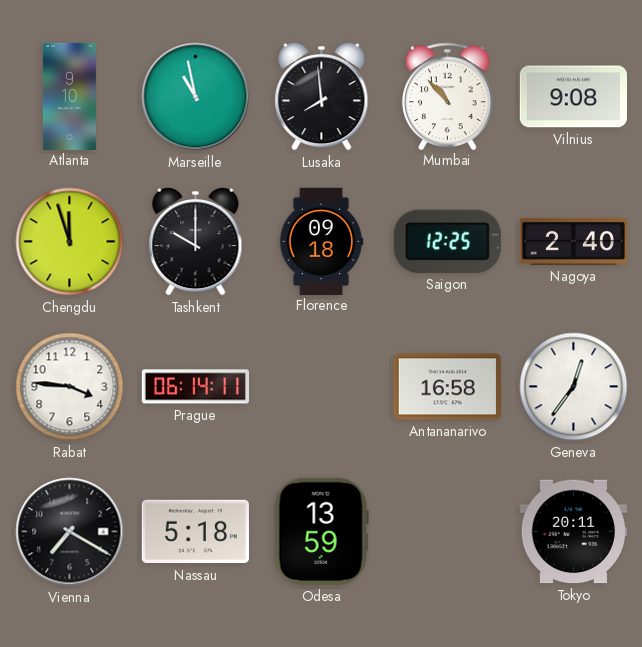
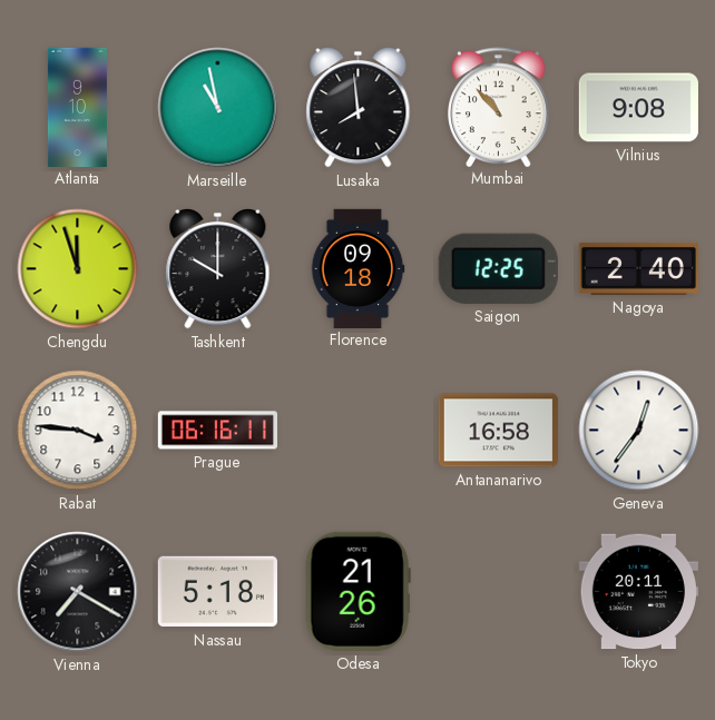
Prague: 06:14 -> 06:16
Odesa: 13:59 -> 21:26
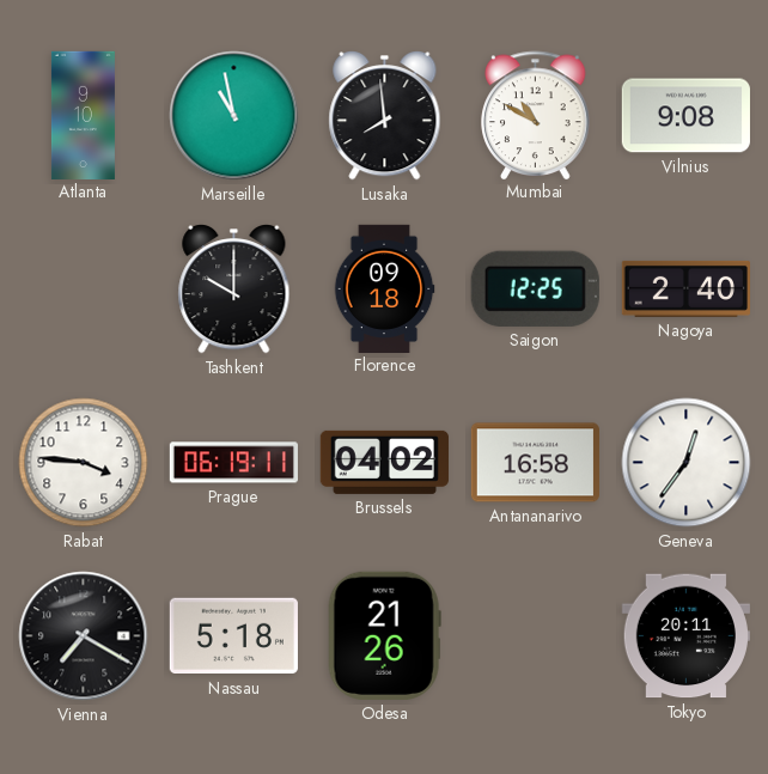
Mumbai: 10:53 -> 10:50
Chengdu: 11:57 -> none
Prague: 06:16 -> 06:19
Brussels: none -> 04:02
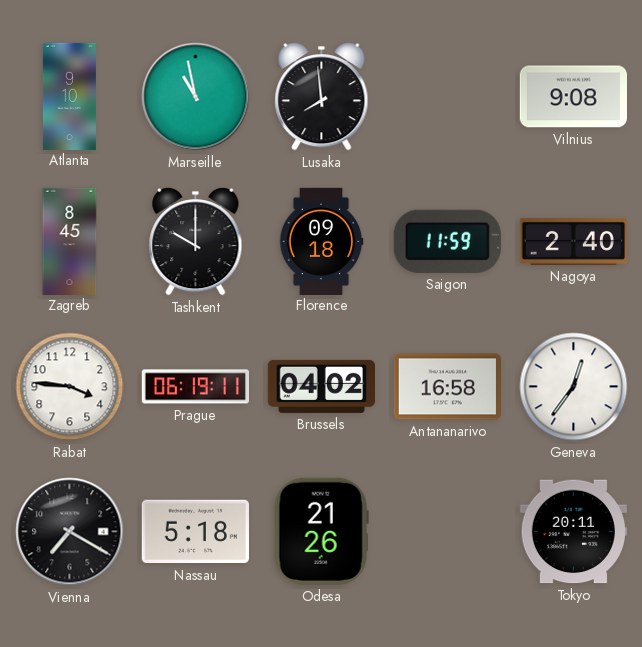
Mumbai: 10:50 -> none
Zagreb: none -> 8:45
Saigon: 12:25 -> 11:59
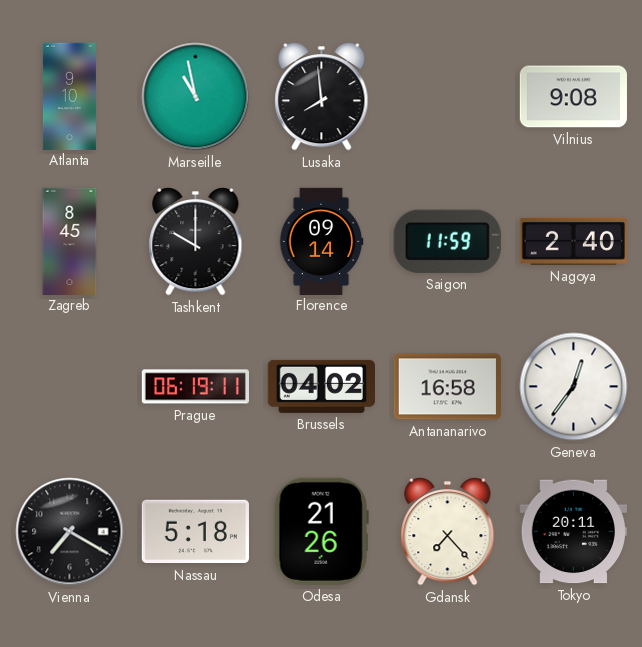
Florence: 09:18 -> 09:14
Rabat: 3:46 -> none
Gdansk: none -> 7:23
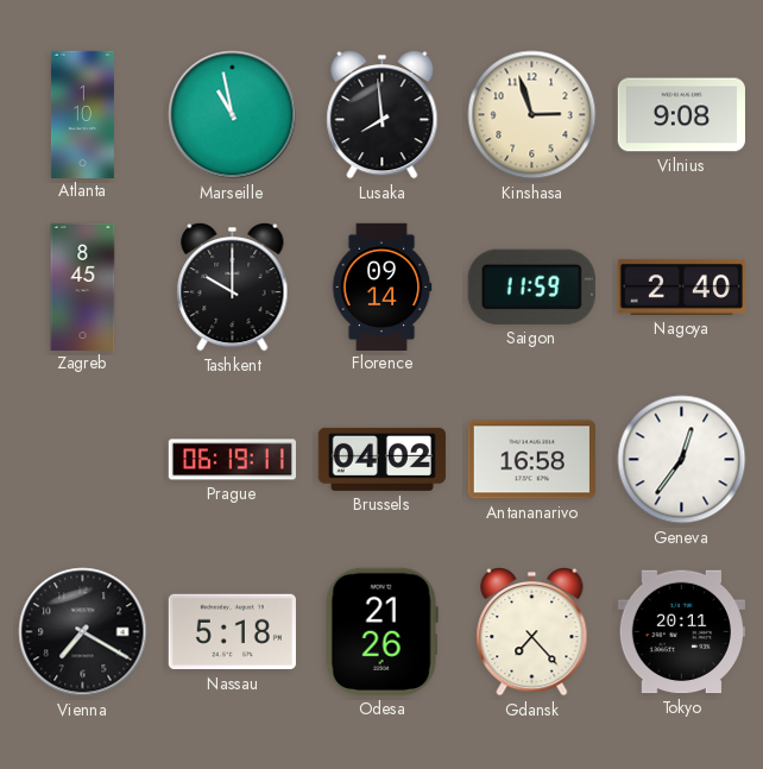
Atlanta: 9:10 -> 1:10
Kinshasa: none -> 2:57
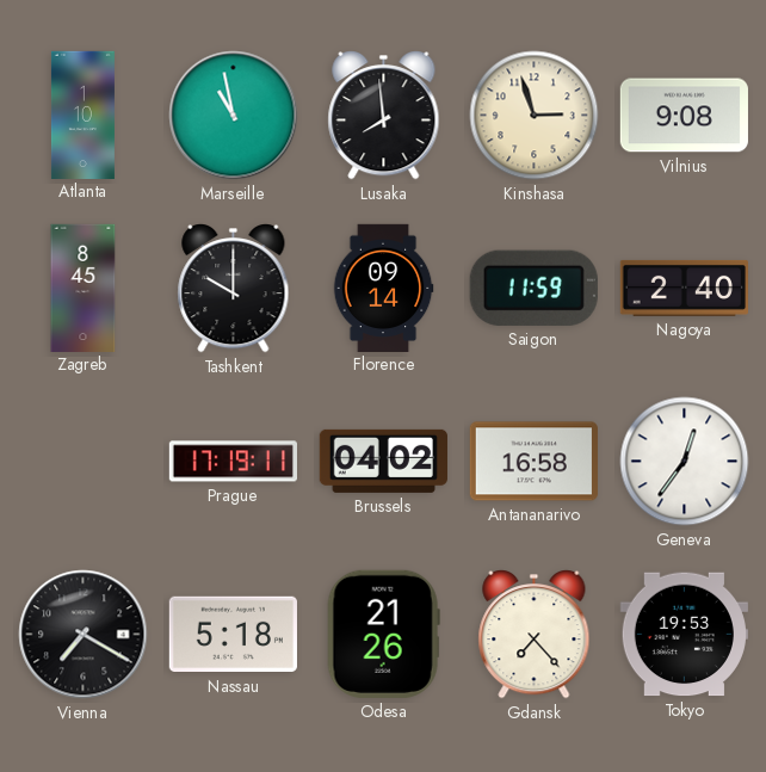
Prague: 06:19 -> 17:19
Tokyo: 20:11 -> 19:53
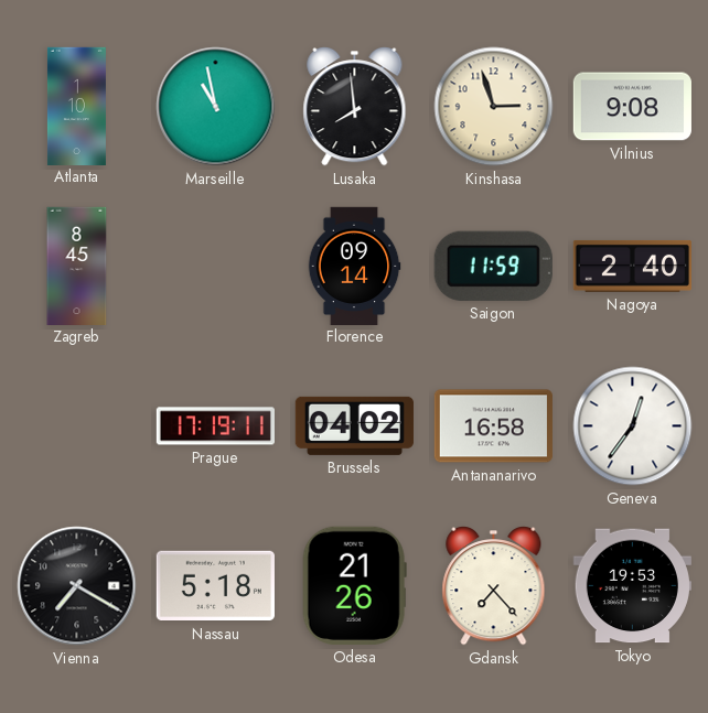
Tashkent: 10:00 -> none
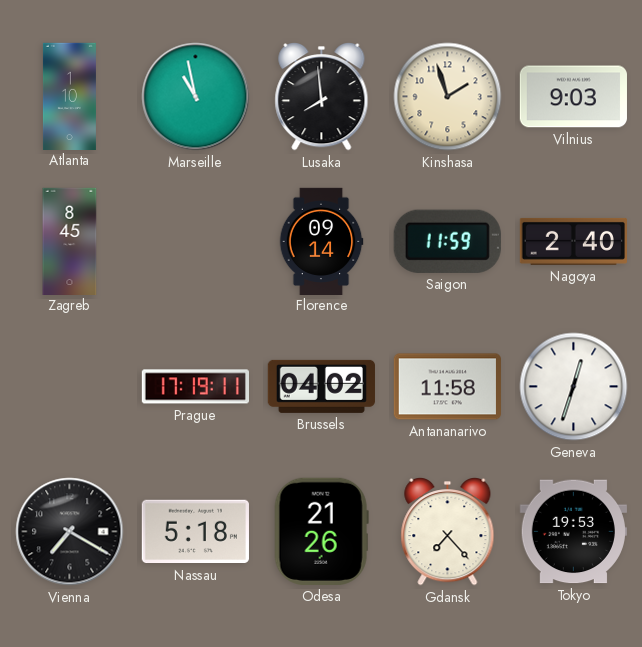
Kinshasa: 2:57 -> 1:57
Vilnius: 9:08 -> 9:03
Antananarivo: 16:58 -> 11:58
Geneva: 12:36 -> 12:33
